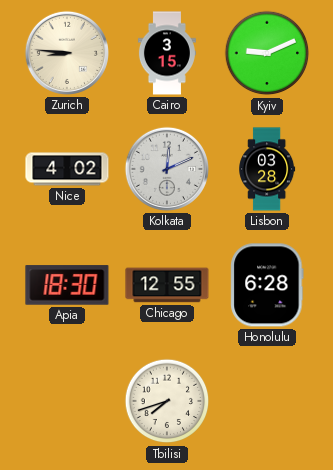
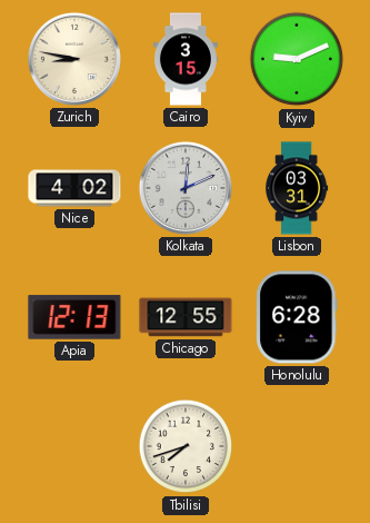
Zurich: 8:46 -> 8:47
Lisbon: 03:28 -> 03:31
Apia: 18:30 -> 12:13
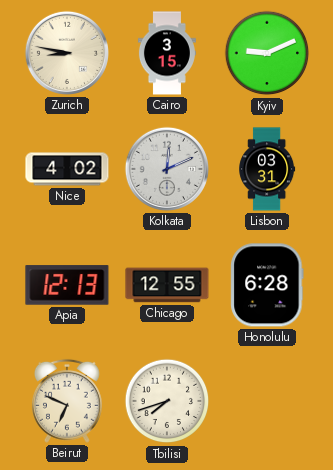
Beirut: none -> 6:49
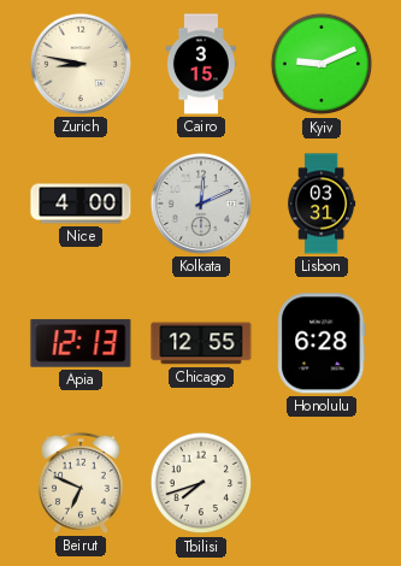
Nice: 4:02 -> 4:00
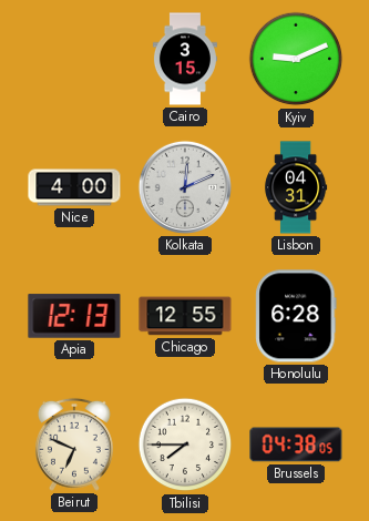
Zurich: 8:47 -> none
Lisbon: 03:31 -> 04:31
Tbilisi: 7:42 -> 7:45
Brussels: none -> 04:38
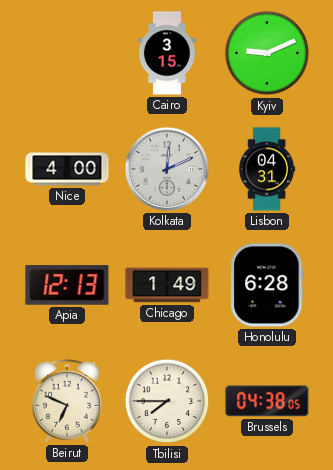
Chicago: 12:55 -> 1:49
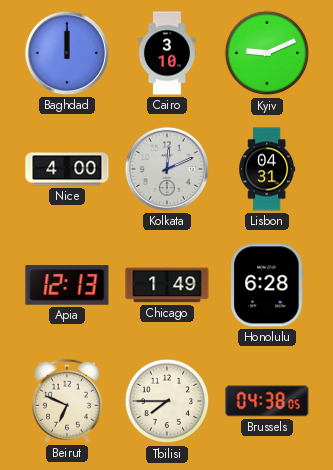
Baghdad: none -> 12:00
Cairo: 3:15 -> 3:10
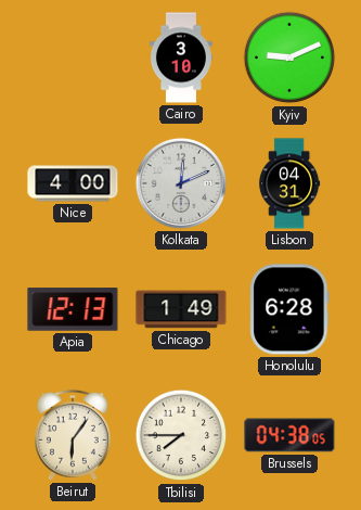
Baghdad: 12:00 -> none
Beirut: 6:49 -> 6:06
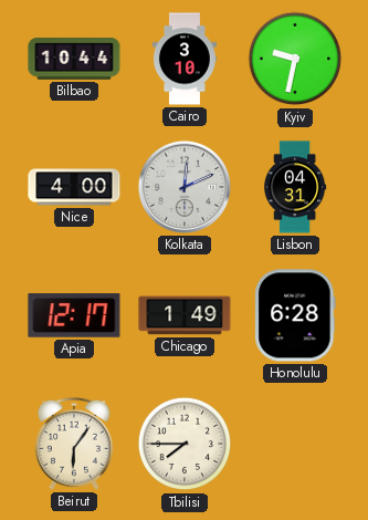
Bilbao: none -> 10:44
Kyiv: 9:11 -> 9:32
Apia: 12:13 -> 12:17
Brussels: 04:38 -> none
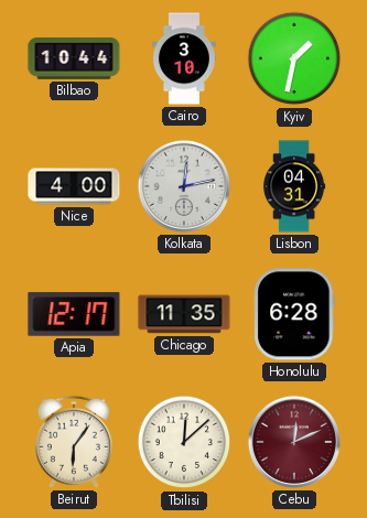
Kyiv: 9:32 -> 1:32
Kolkata: 12:11 -> 12:13
Chicago: 1:49 -> 11:35
Tbilisi: 7:45 -> 12:08
Cebu: none -> 12:11
